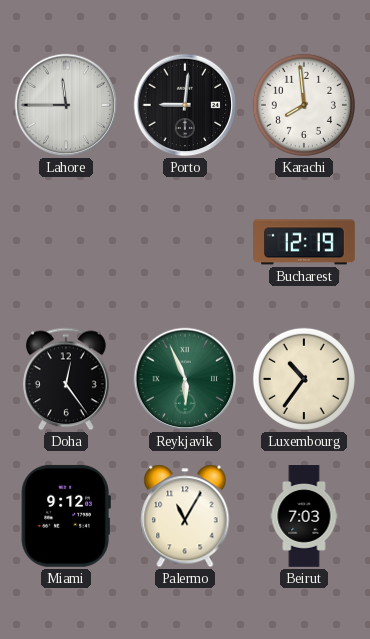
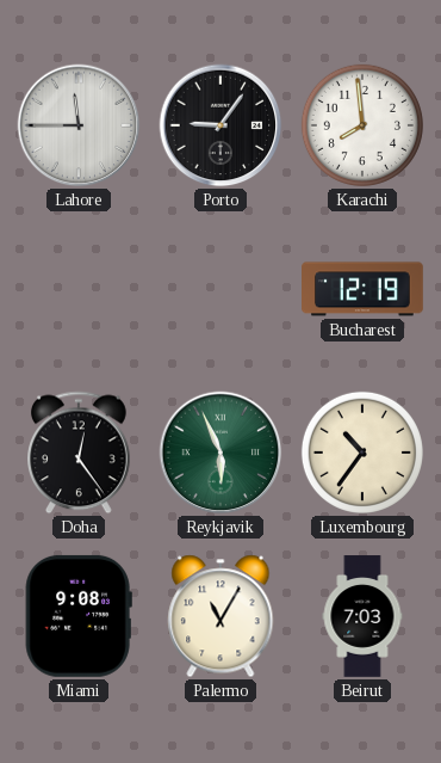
Porto: 9:01 -> 9:06
Miami: 9:12 -> 9:08
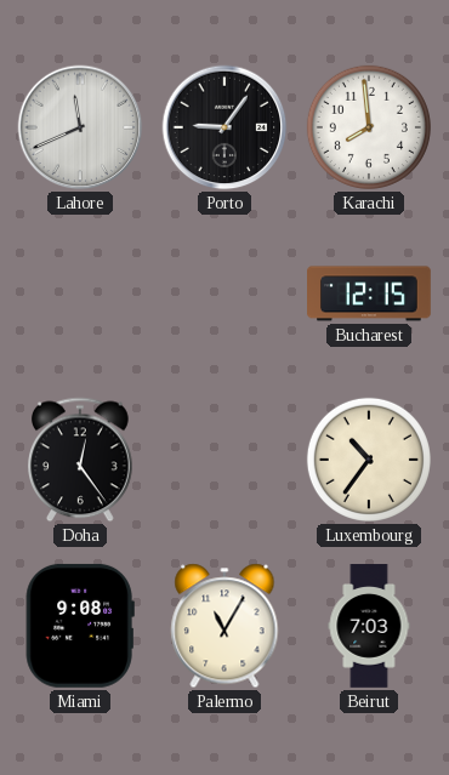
Lahore: 11:45 -> 11:41
Bucharest: 12:19 -> 12:15
Reykjavik: 5:56 -> none
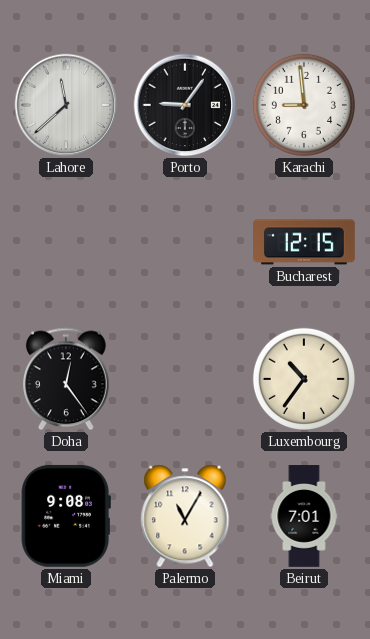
Lahore: 11:41 -> 11:38
Karachi: 7:59 -> 8:59
Beirut: 7:03 -> 7:01
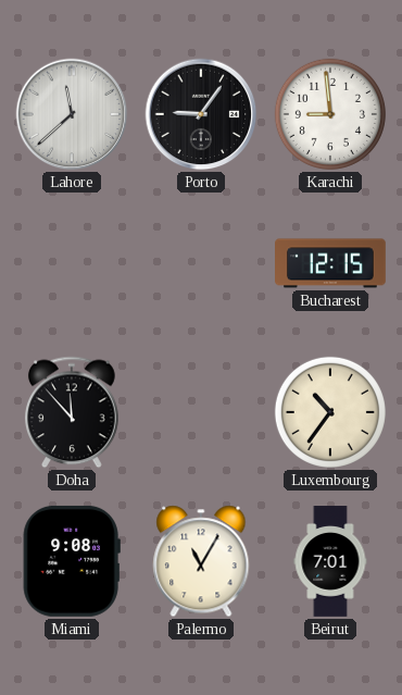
Doha: 12:24 -> 11:53
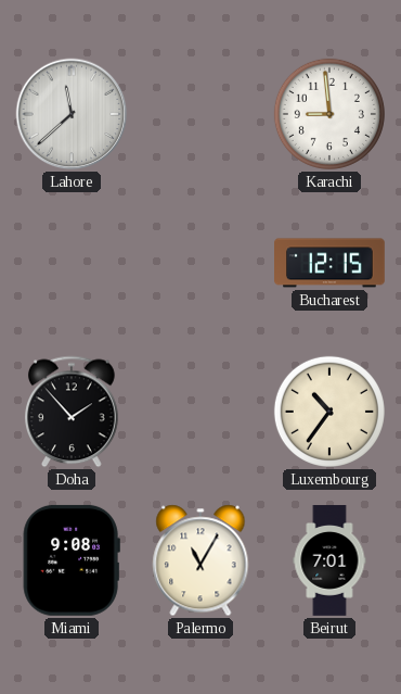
Porto: 9:06 -> none
Doha: 11:53 -> 1:53
